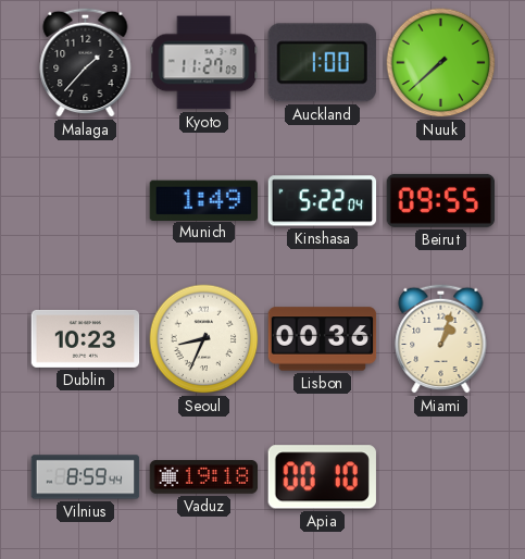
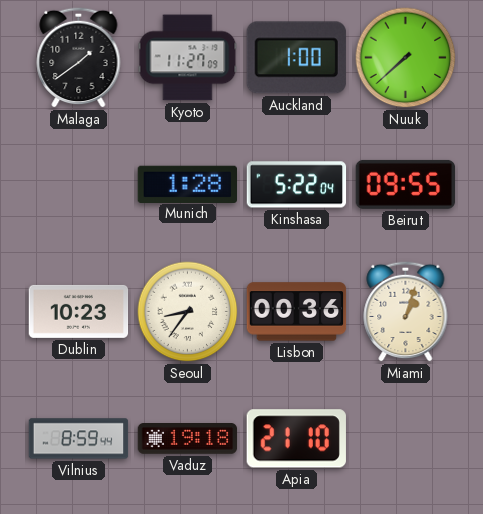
Malaga: 1:37 -> 1:39
Munich: 1:49 -> 1:28
Seoul: 8:34 -> 8:36
Apia: 00:10 -> 21:10
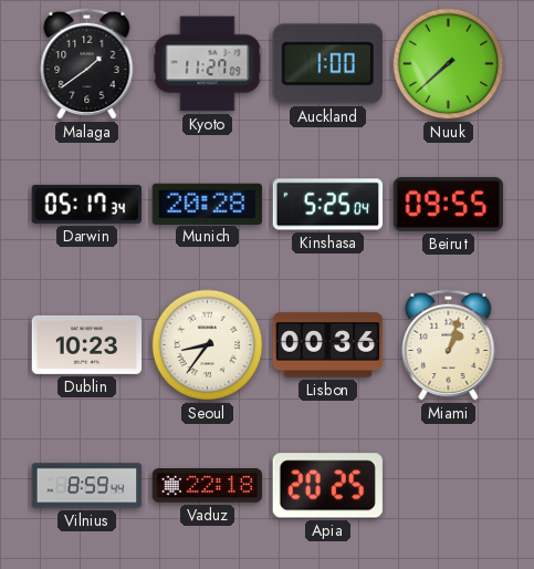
Darwin: none -> 05:17
Munich: 1:28 -> 20:28
Kinshasa: 5:22 -> 5:25
Vaduz: 19:18 -> 22:18
Apia: 21:10 -> 20:25
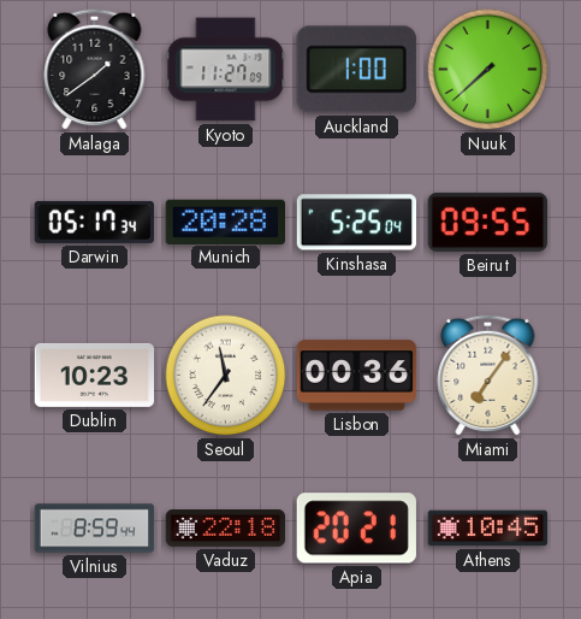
Seoul: 8:36 -> 11:36
Miami: 1:03 -> 7:06
Apia: 20:25 -> 20:21
Athens: none -> 10:45
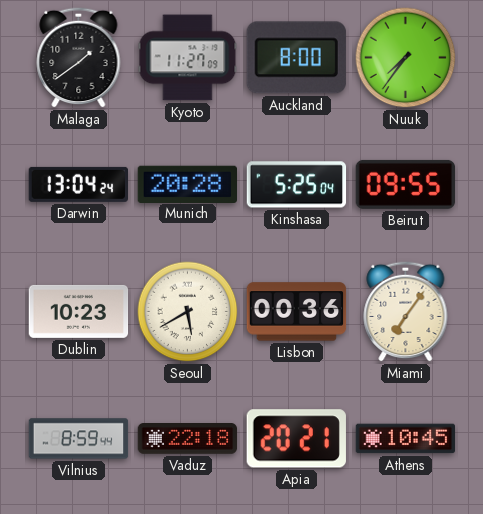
Auckland: 1:00 -> 8:00
Nuuk: 7:38 -> 7:36
Darwin: 05:17 -> 13:04
Seoul: 11:36 -> 5:40
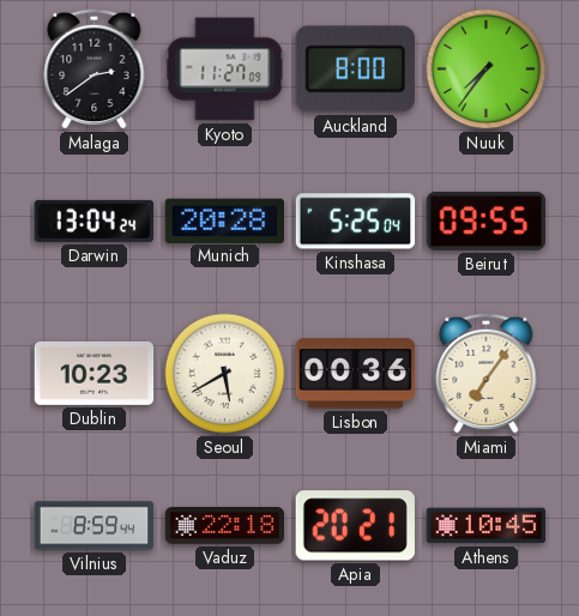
Malaga: 1:39 -> 2:39
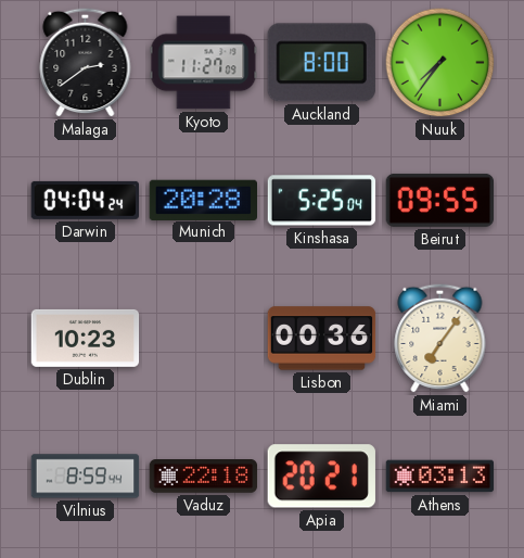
Darwin: 13:04 -> 04:04
Seoul: 5:40 -> none
Athens: 10:45 -> 03:13
